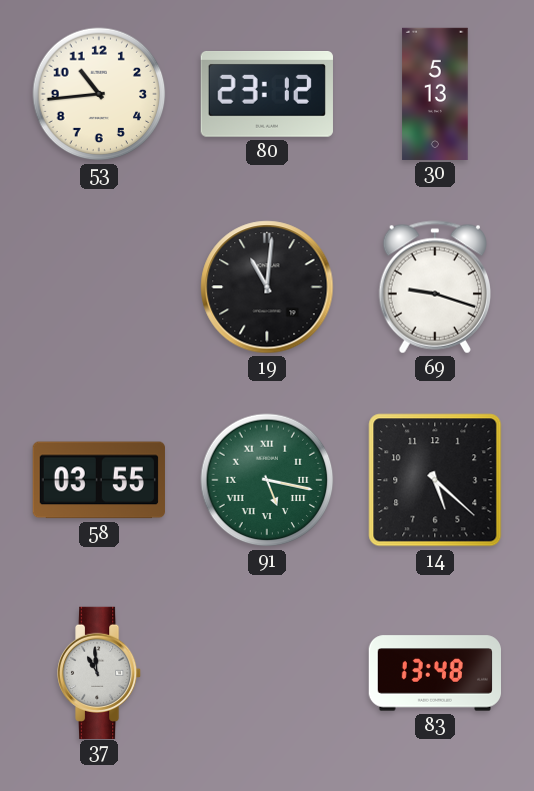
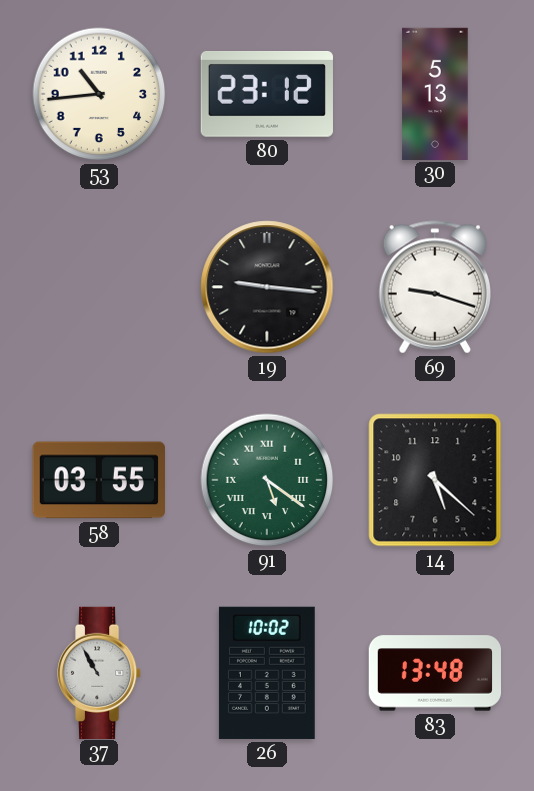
19: 11:01 -> 9:16
91: 5:17 -> 5:21
37: 10:59 -> 10:55
26: none -> 10:02
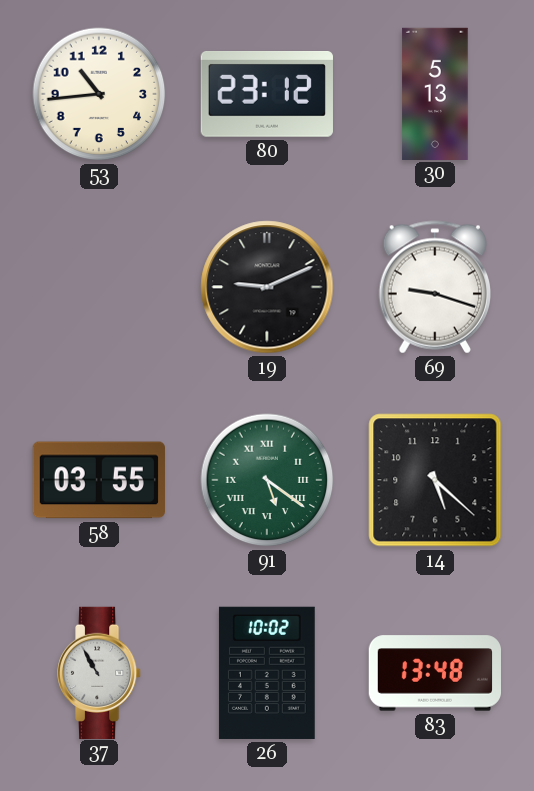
19: 9:16 -> 9:11
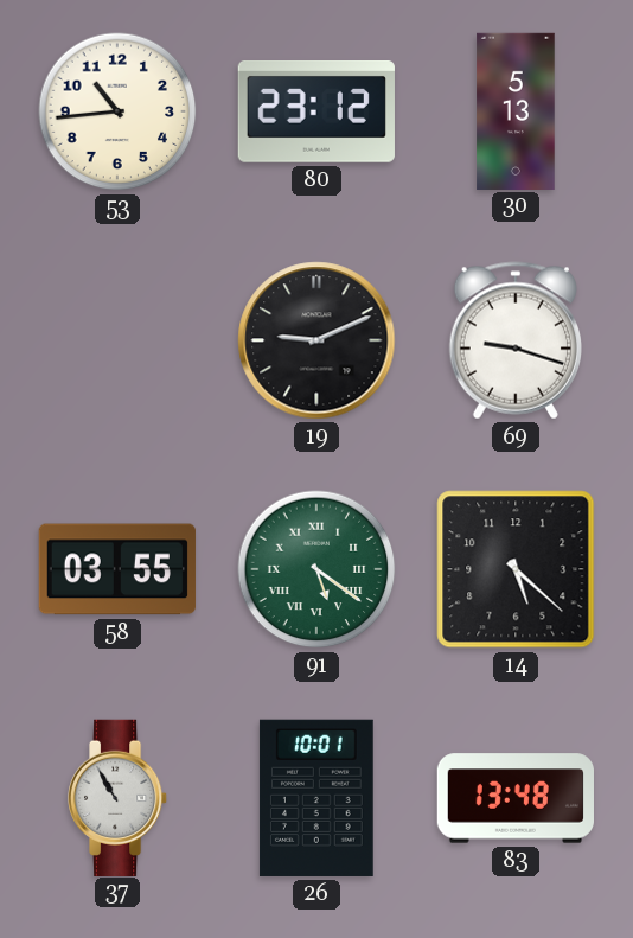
26: 10:02 -> 10:01
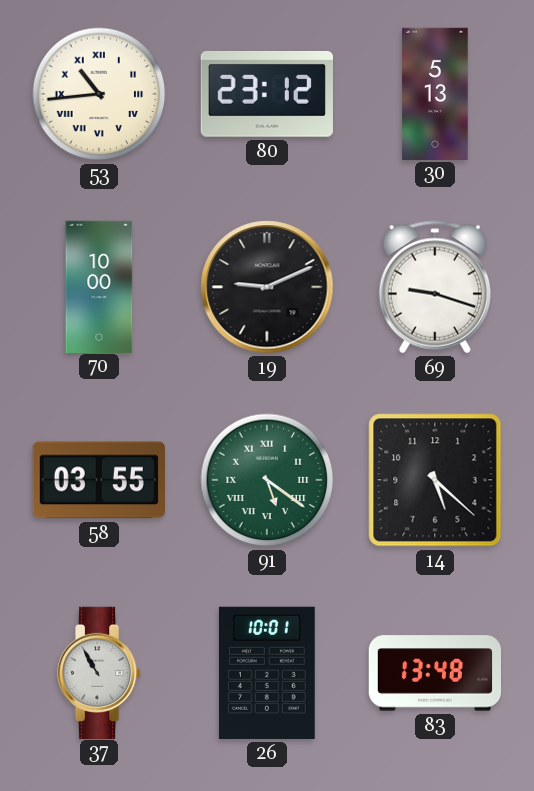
53 numerals: Arabic -> Roman
70: none -> 10:00
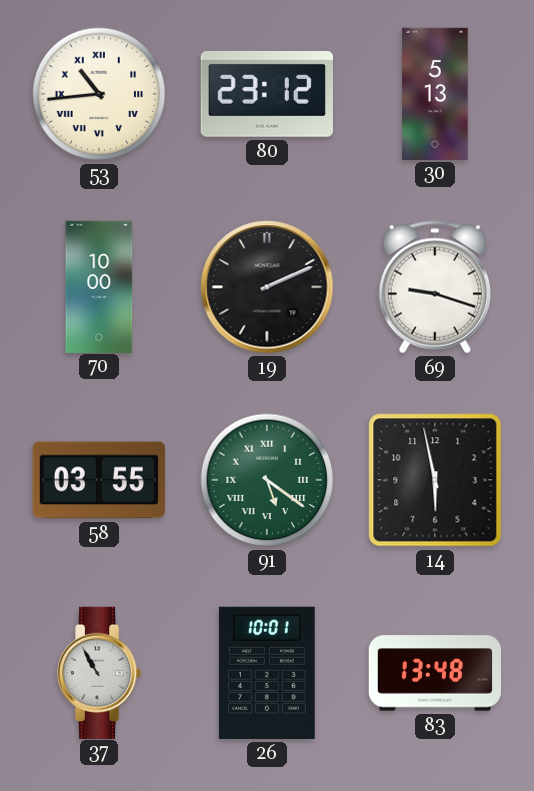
19: 9:11 -> 2:11
14: 5:22 -> 5:58
